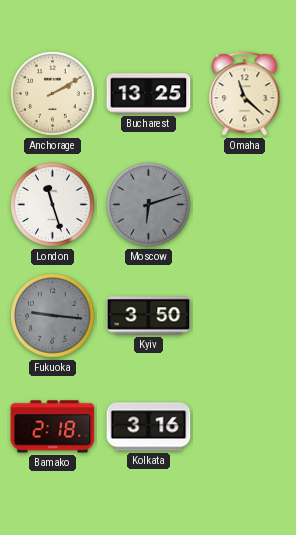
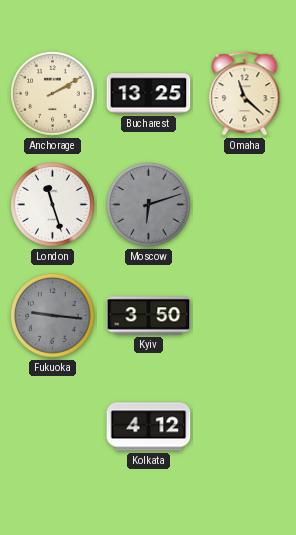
Bamako: 2:18 -> none
Kolkata: 3:16 -> 4:12
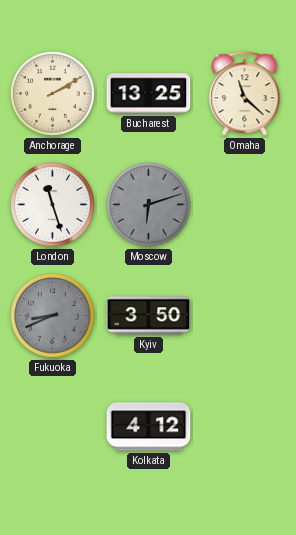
Fukuoka: 9:16 -> 8:41
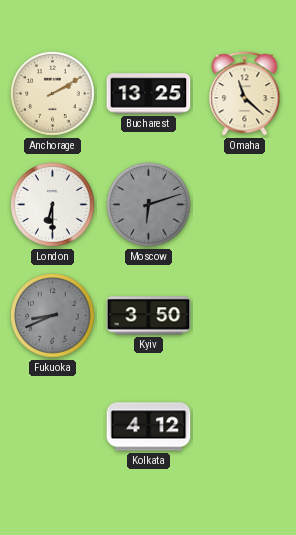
London: 11:27 -> 6:30
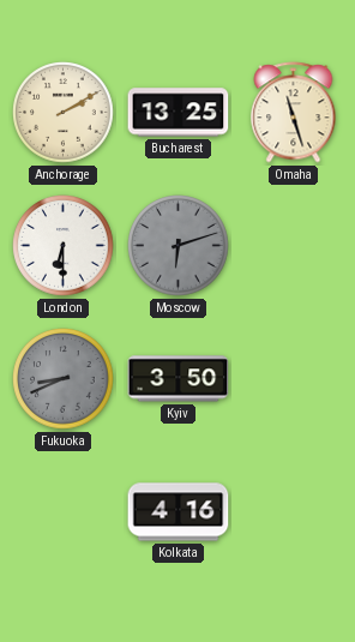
Omaha: 11:22 -> 11:27
Kolkata: 4:12 -> 4:16
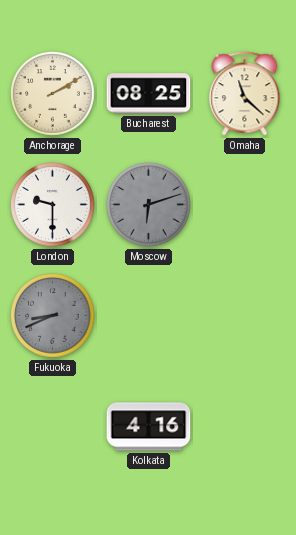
Bucharest: 13:25 -> 08:25
Omaha: 11:27 -> 11:22
London: 6:30 -> 9:30
Kyiv: 3:50 -> none
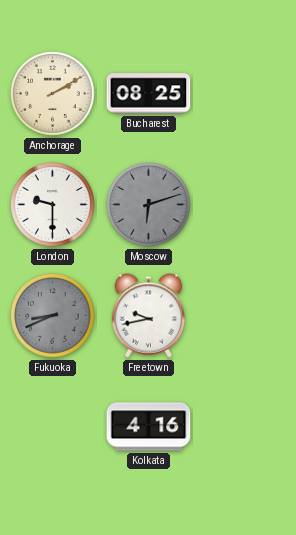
Omaha: 11:22 -> none
Freetown: none -> 9:43
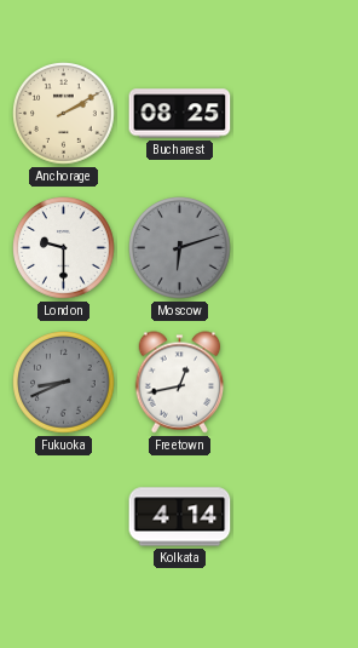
Freetown: 9:43 -> 12:43
Kolkata: 4:16 -> 4:14
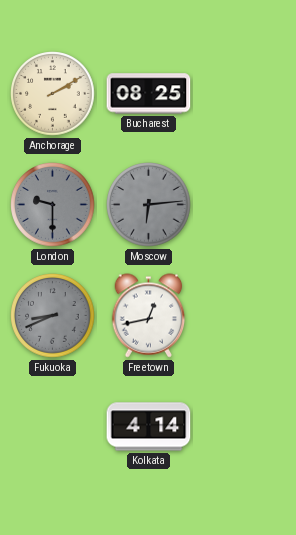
London dial: white -> grey
Moscow: 6:12 -> 6:14
